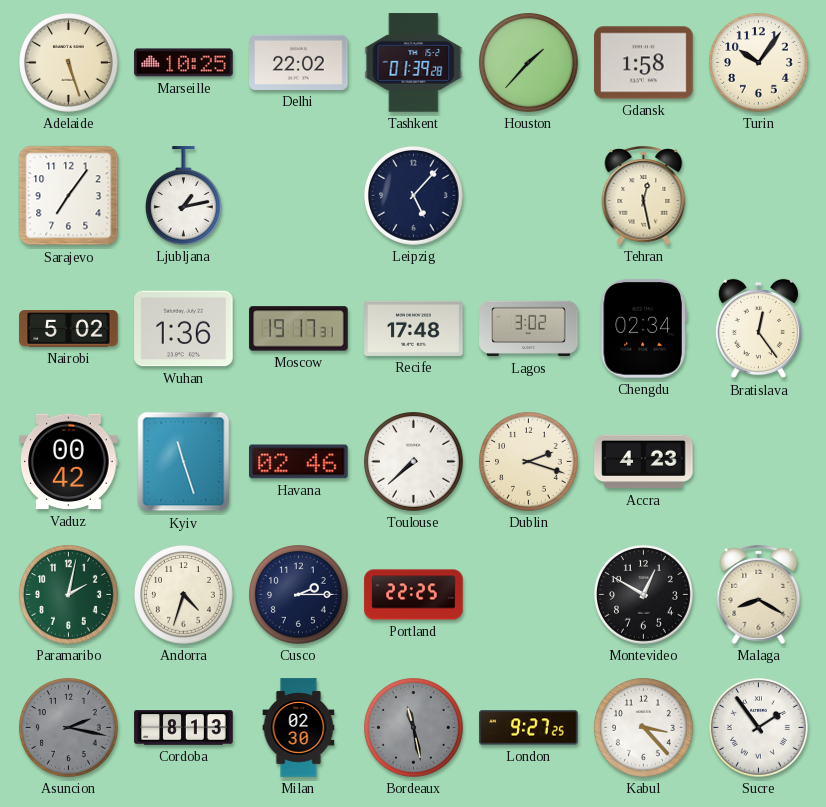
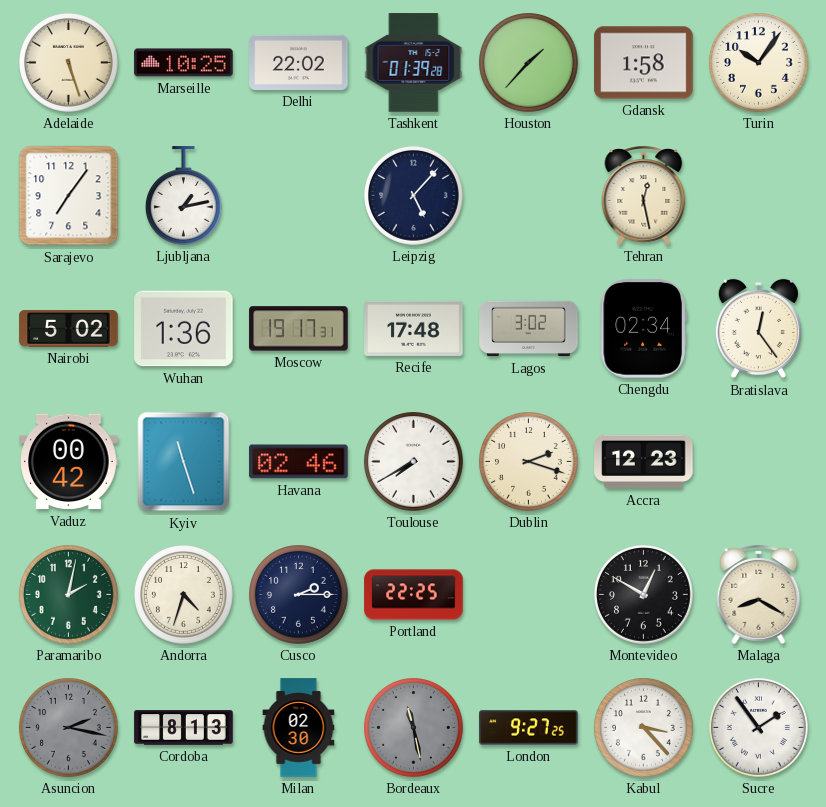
Toulouse: 7:38 -> 7:40
Accra: 4:23 -> 12:23
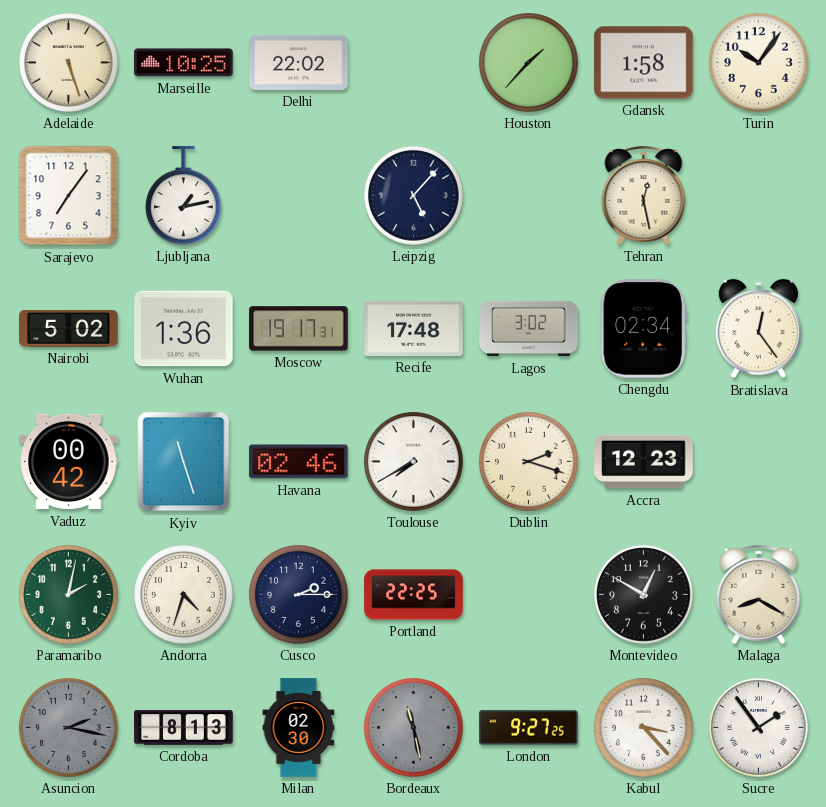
Tashkent: 01:39 -> none
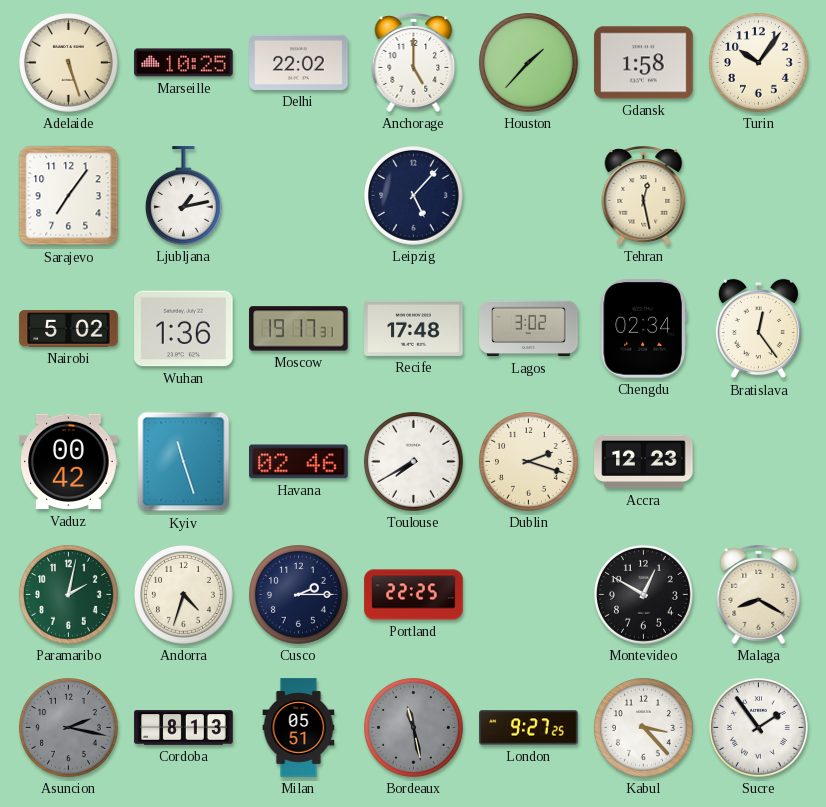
Anchorage: none -> 5:00
Milan: 02:30 -> 05:51
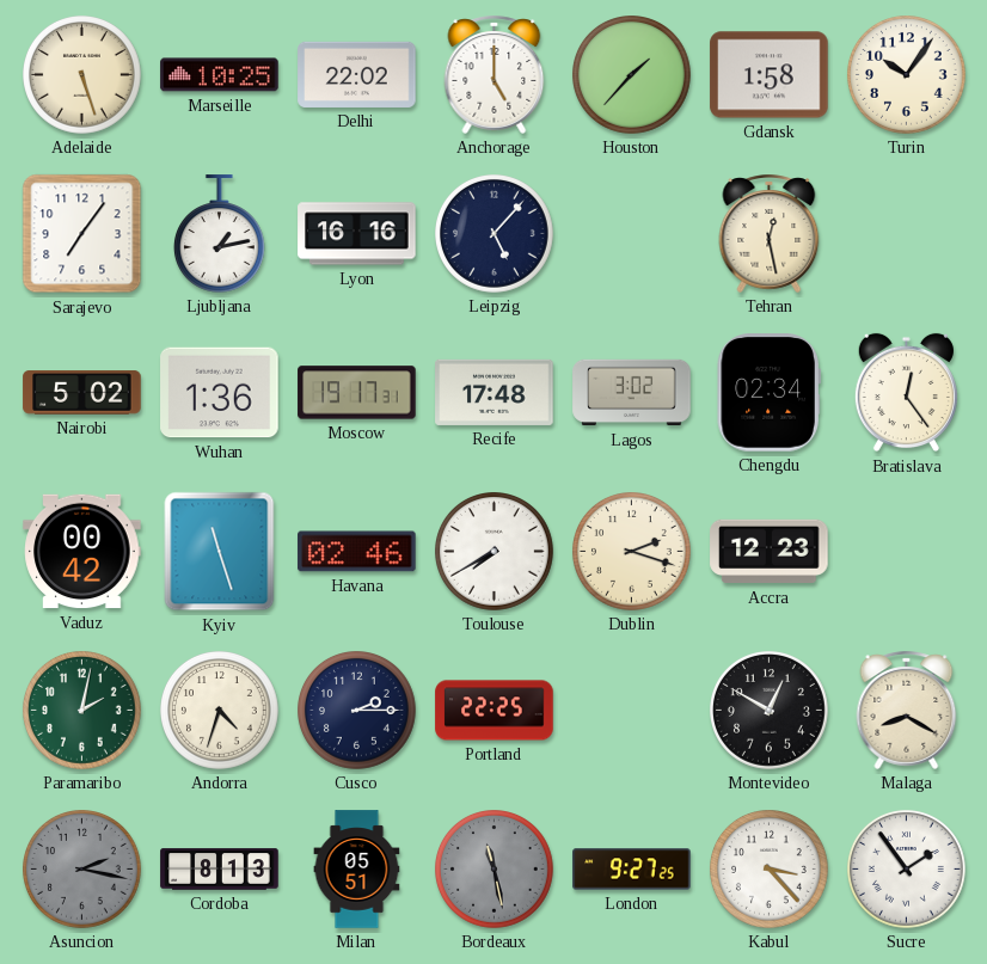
Lyon: none -> 16:16
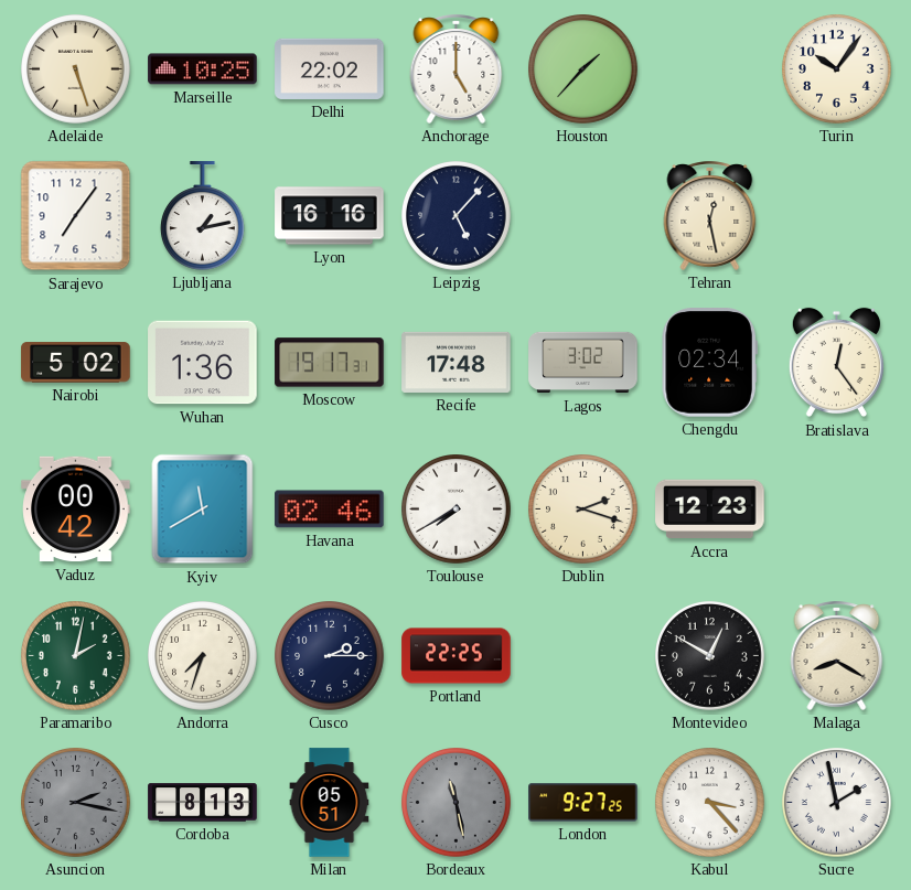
Gdansk: 1:58 -> none
Kyiv: 11:27 -> 11:40
Andorra: 4:33 -> 7:33
Sucre: 1:54 -> 1:58
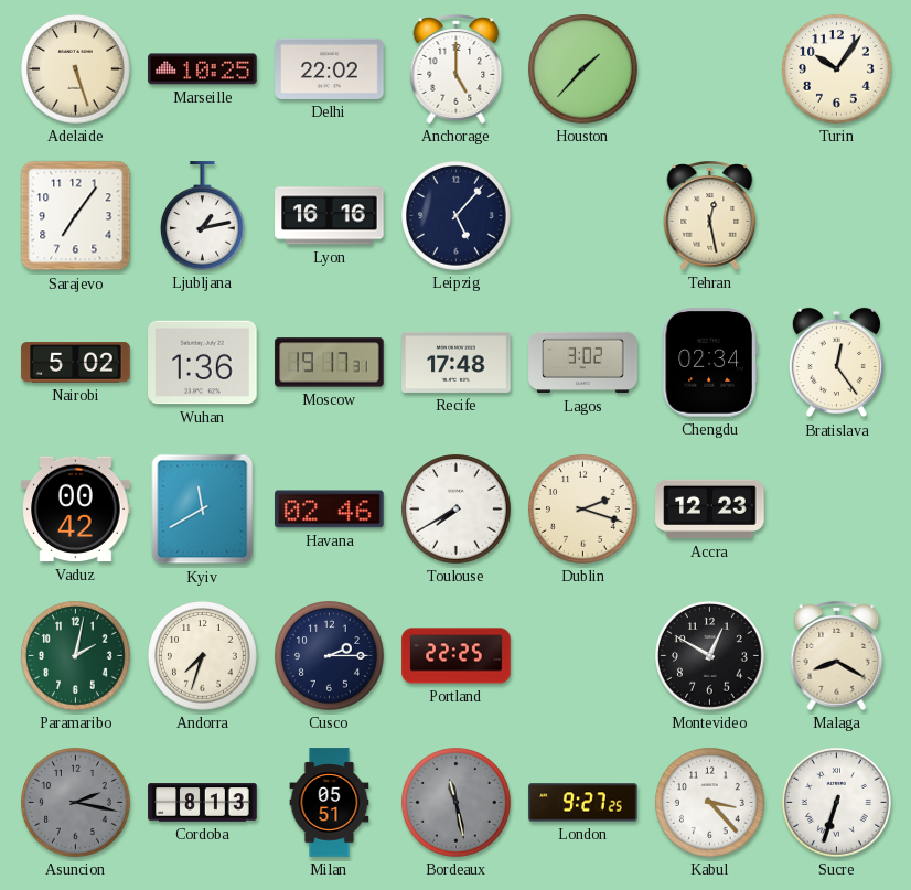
Sucre: 1:58 -> 6:33
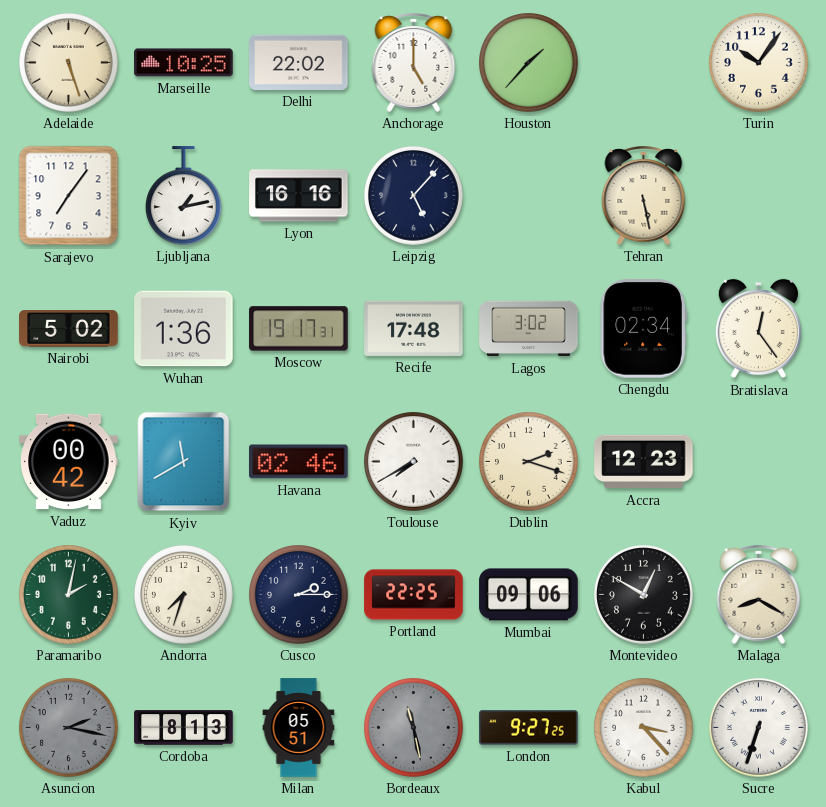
Tehran: 12:28 -> 5:28
Mumbai: none -> 09:06
